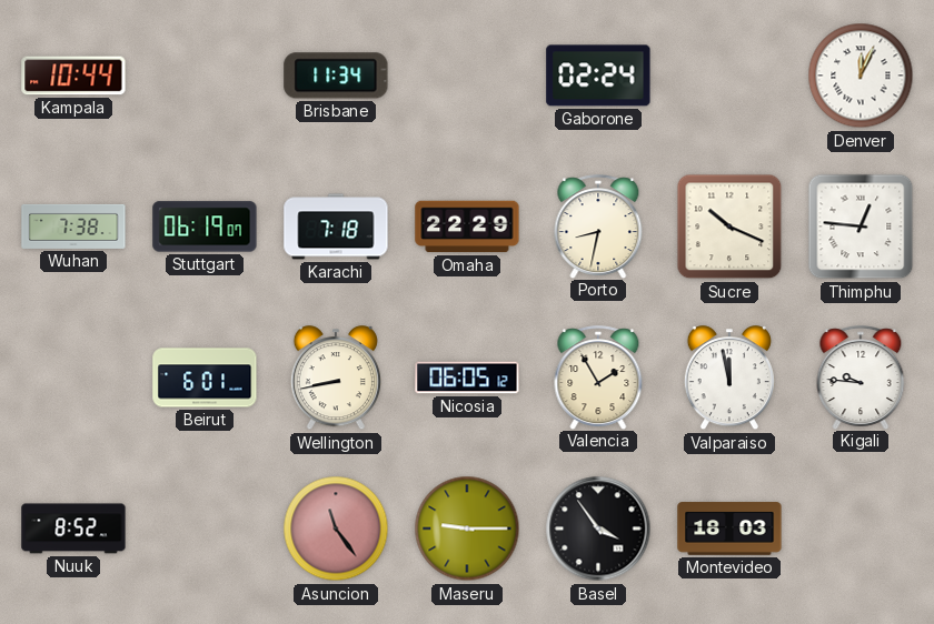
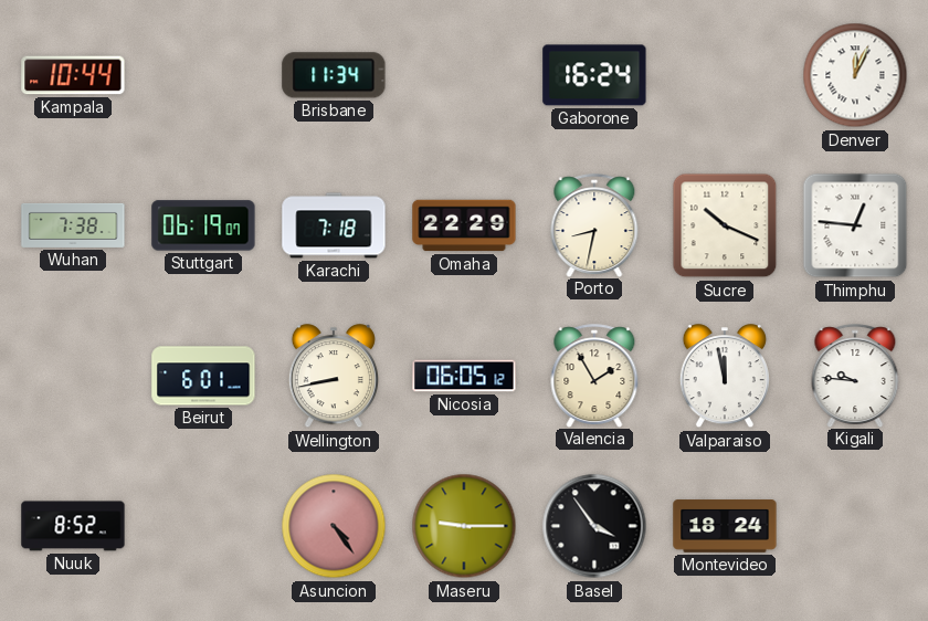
Gaborone: 02:24 -> 16:24
Asuncion: 11:24 -> 4:24
Montevideo: 18:03 -> 18:24
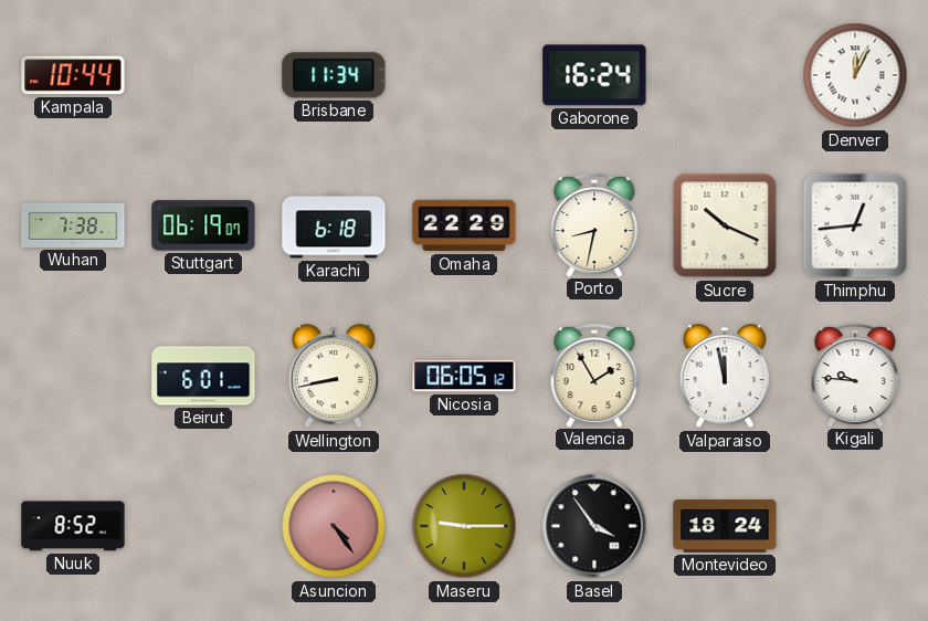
Karachi: 7:18 -> 6:18
Thimphu: 12:46 -> 12:44
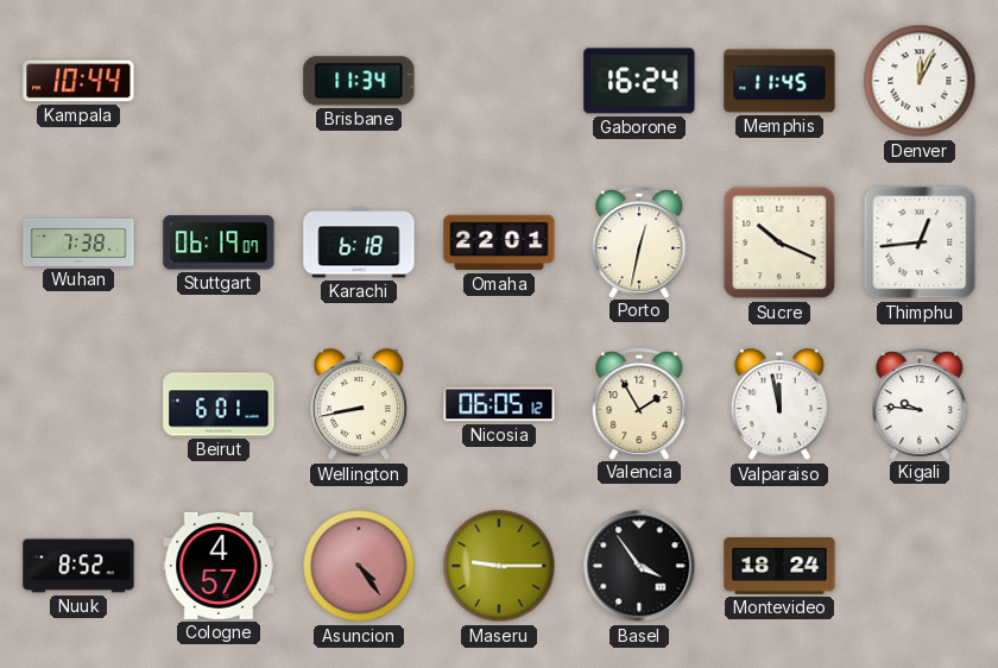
Memphis: none -> 11:45
Omaha: 22:29 -> 22:01
Porto: 8:32 -> 12:32
Cologne: none -> 4:57
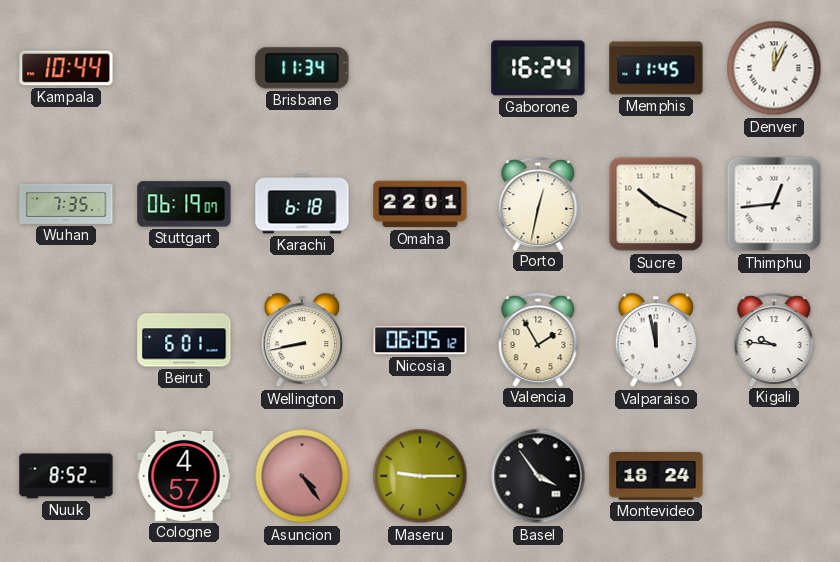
Wuhan: 7:38 -> 7:35
